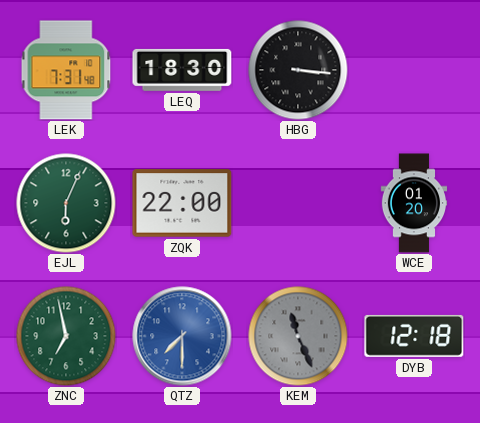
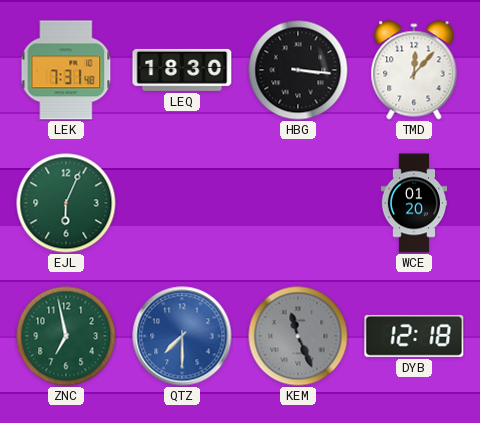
TMD: none -> 12:07
ZQK: 22:00 -> none
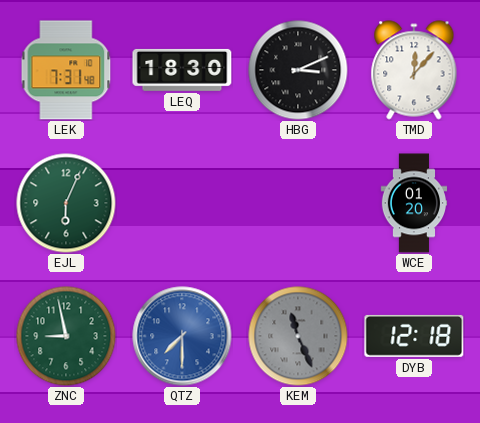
HBG: 3:16 -> 3:11
ZNC: 6:58 -> 8:58
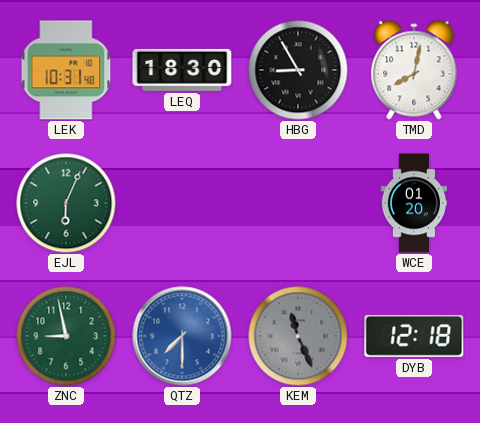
LEK: 7:31 -> 10:31
HBG: 3:11 -> 8:55
TMD: 12:07 -> 8:02
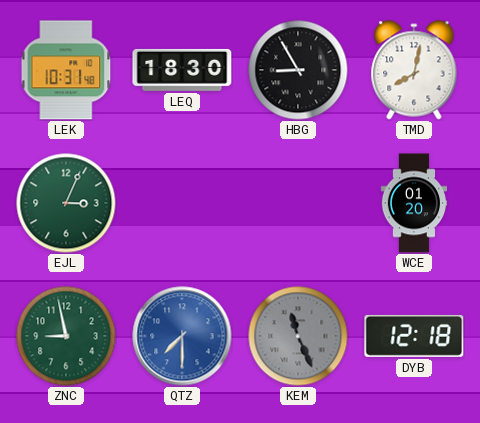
EJL: 6:04 -> 3:04
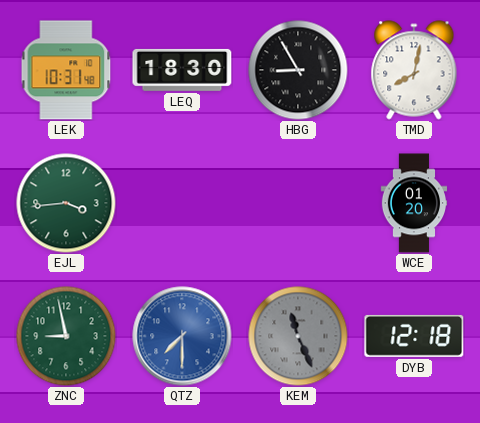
EJL: 3:04 -> 3:44
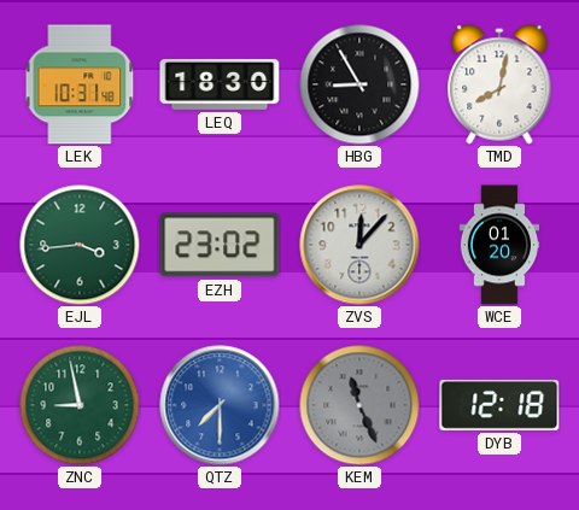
EZH: none -> 23:02
ZVS: none -> 12:07
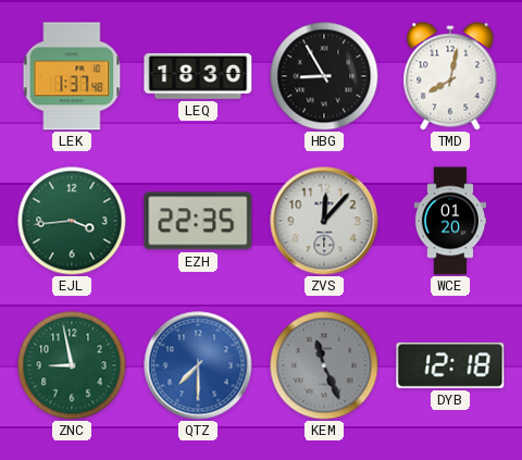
LEK: 10:31 -> 1:37
EZH: 23:02 -> 22:35
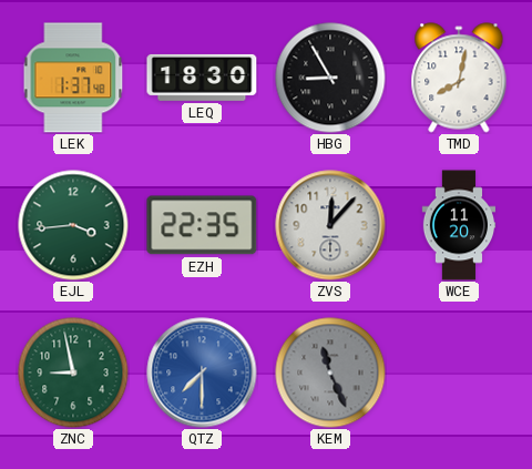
WCE: 01:20 -> 11:20
DYB: 12:18 -> none
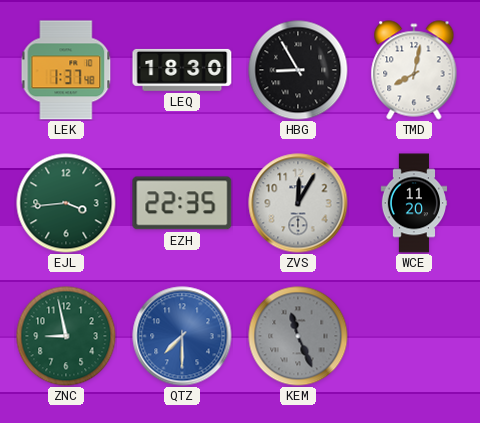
ZVS: 12:07 -> 12:05
